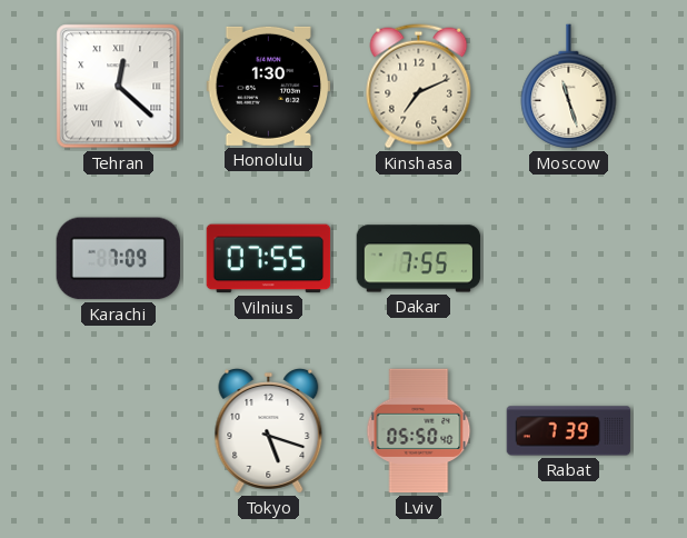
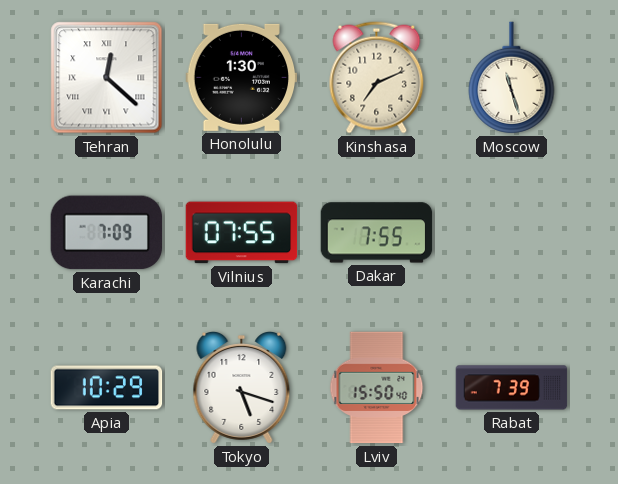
Apia: none -> 10:29
Lviv: 05:50 -> 15:50
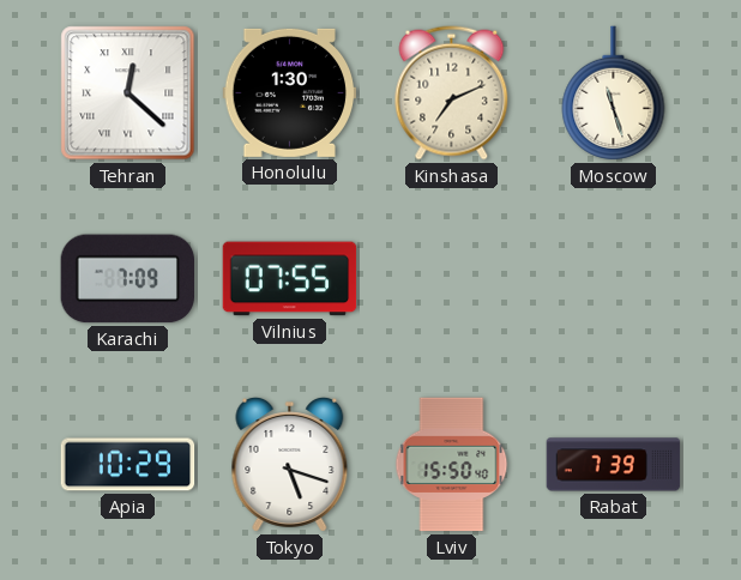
Dakar: 7:55 -> none
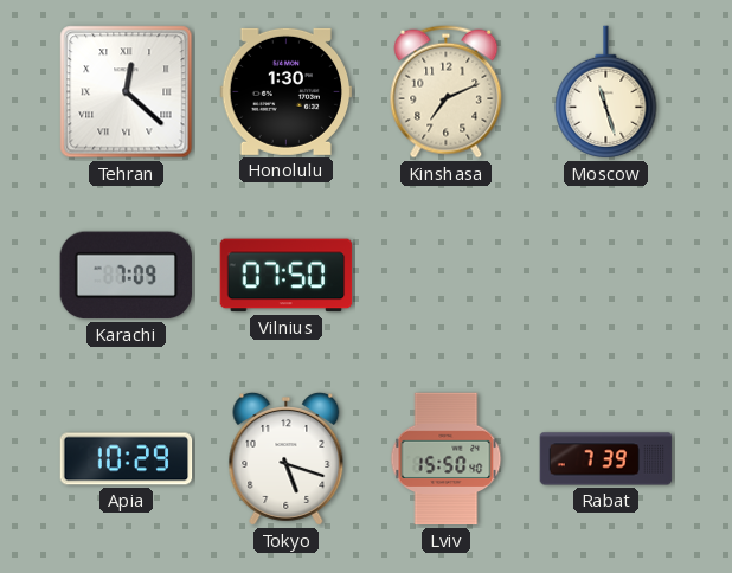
Vilnius: 07:55 -> 07:50
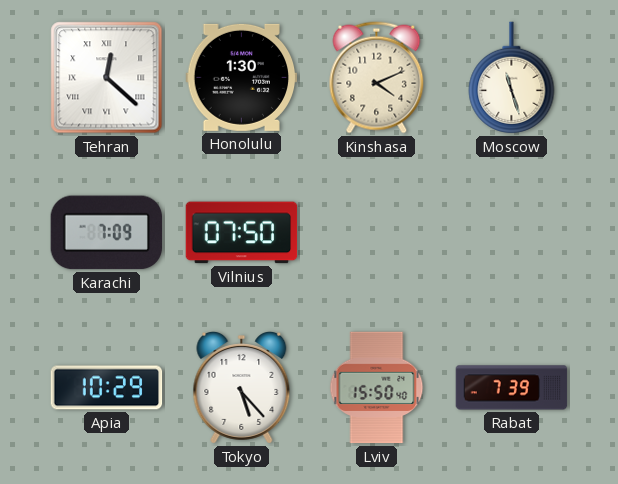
Kinshasa: 7:11 -> 4:11
Tokyo: 5:18 -> 5:23
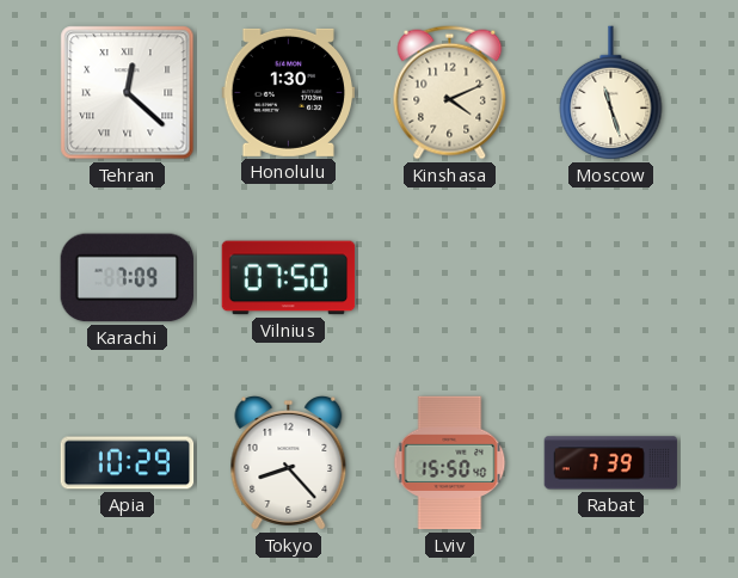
Tokyo: 5:23 -> 8:23
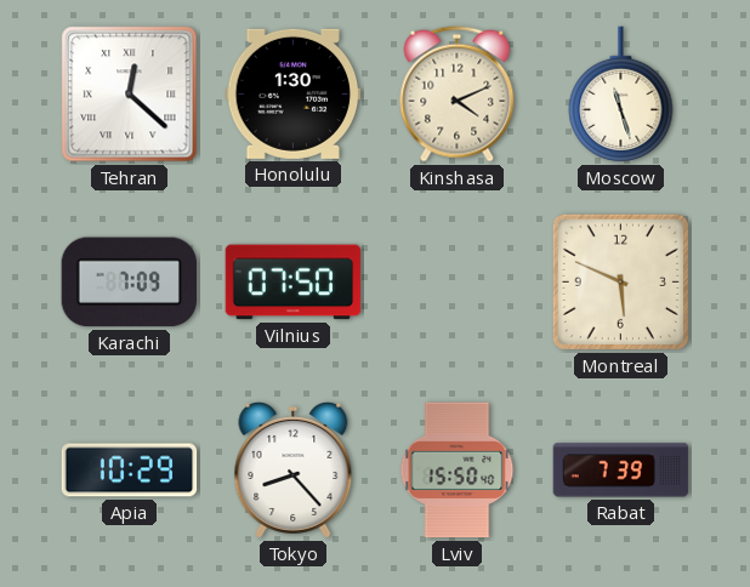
Montreal: none -> 5:49
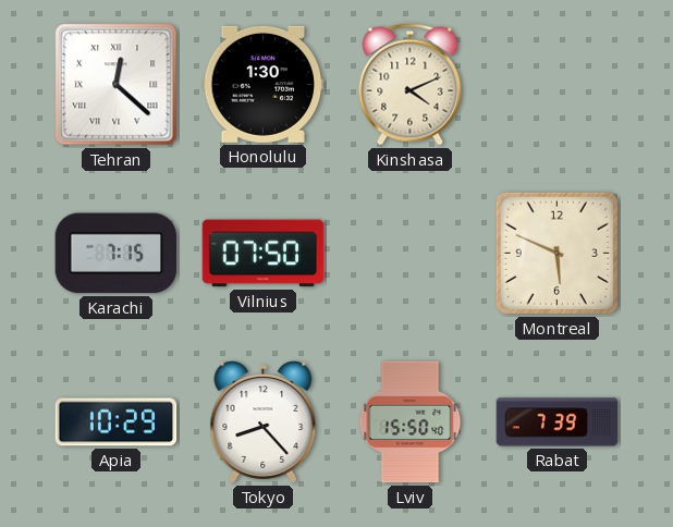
Moscow: 11:27 -> none
Karachi: 7:09 -> 7:15
